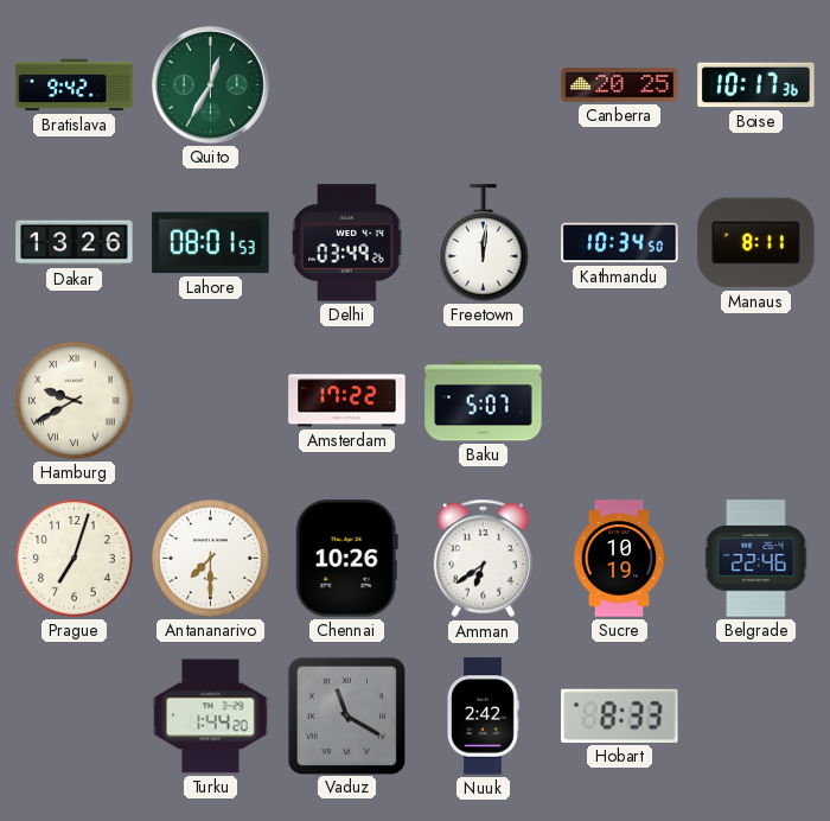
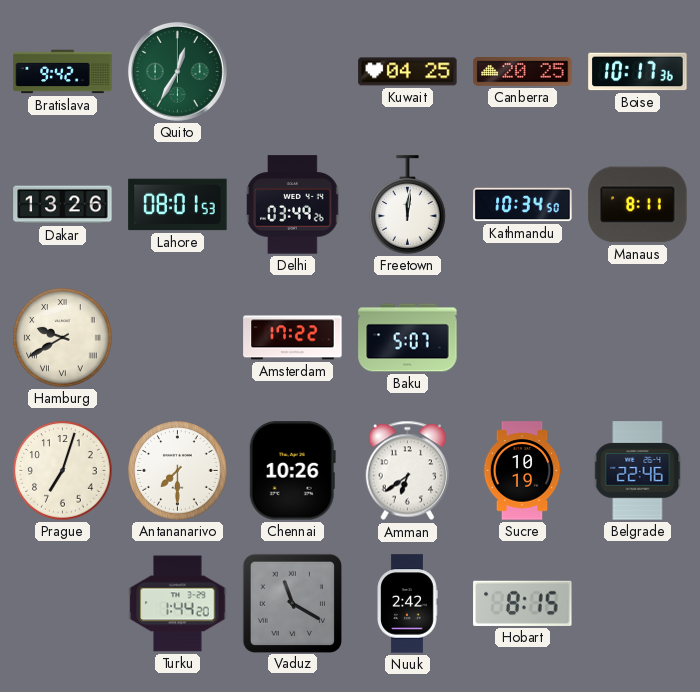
Kuwait: none -> 04:25
Hobart: 8:33 -> 8:15
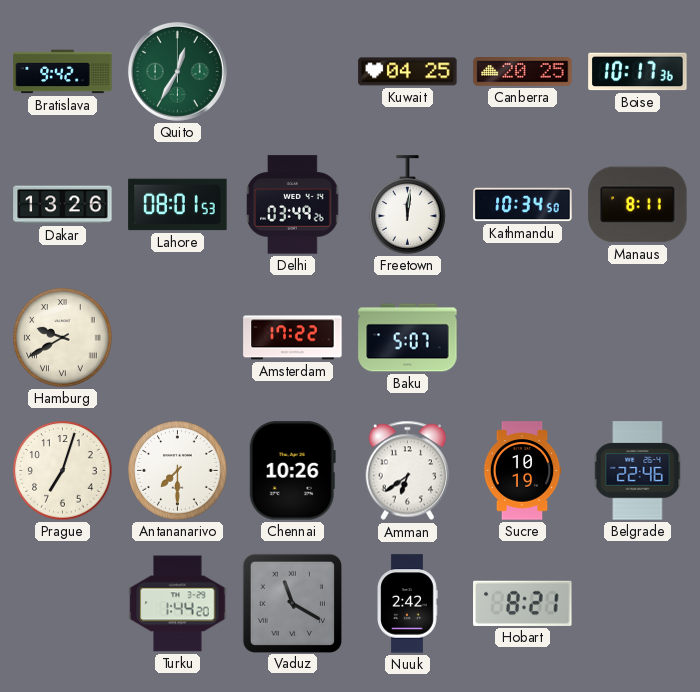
Hobart: 8:15 -> 8:21
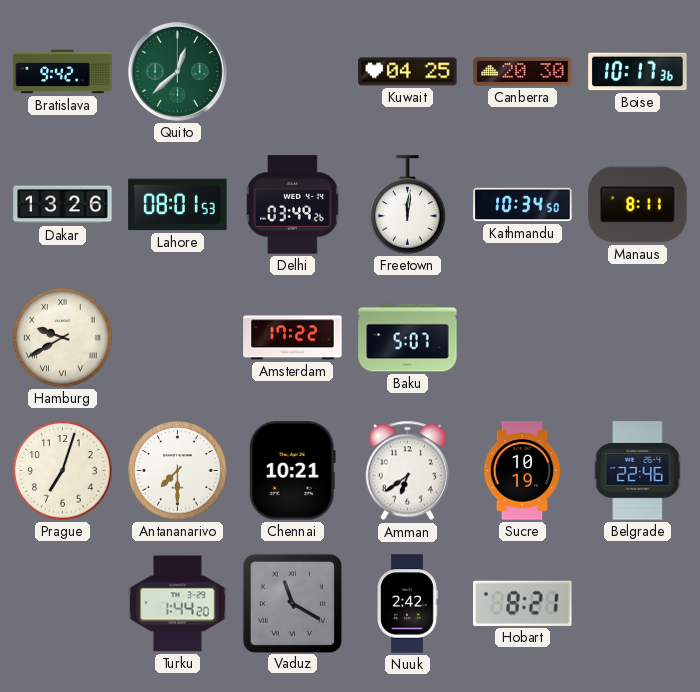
Quito: 12:35 -> 12:38
Canberra: 20:25 -> 20:30
Chennai: 10:26 -> 10:21
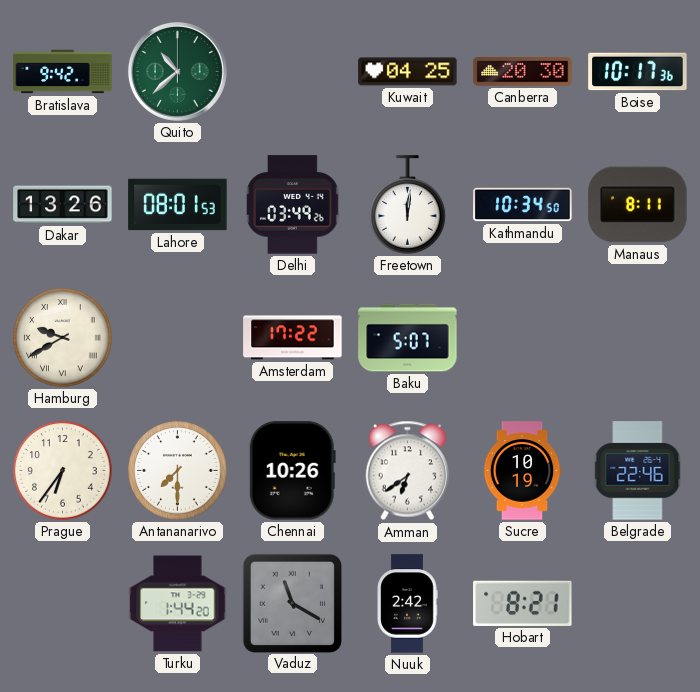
Quito: 12:38 -> 10:38
Prague: 7:03 -> 6:36
Chennai: 10:21 -> 10:26
